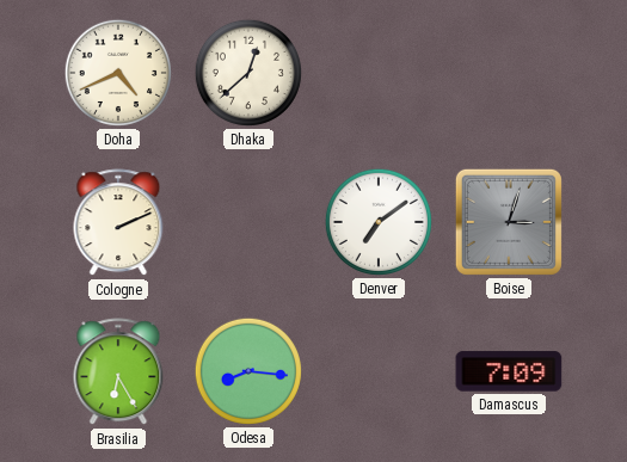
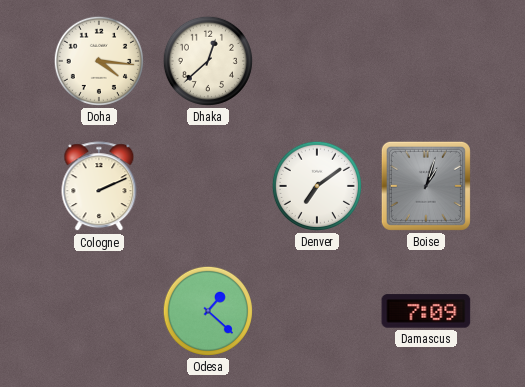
Doha: 4:41 -> 4:16
Boise: 3:03 -> 1:03
Brasilia: 6:25 -> none
Odesa: 8:16 -> 1:22
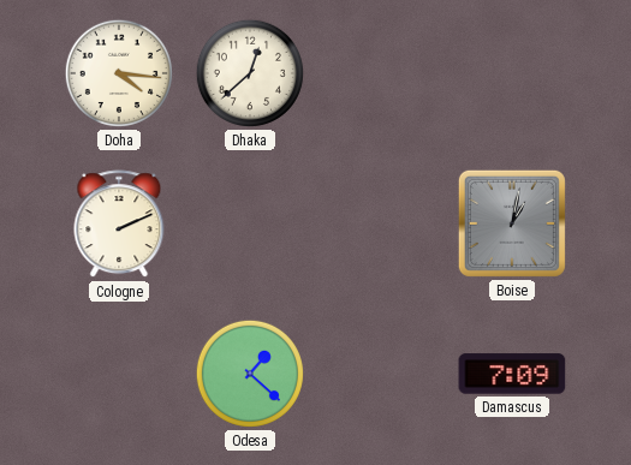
Denver: 7:09 -> none
Boise: 1:03 -> 1:02
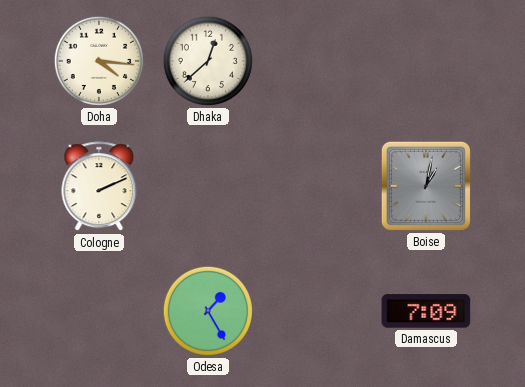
Odesa: 1:22 -> 1:25
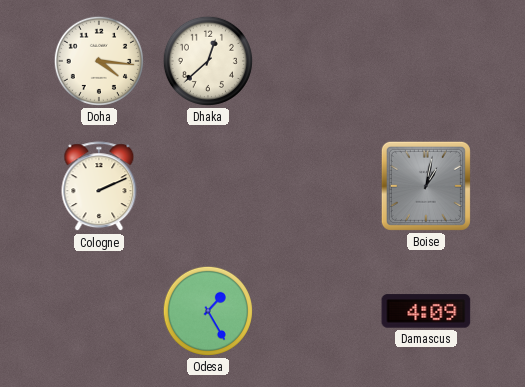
Damascus: 7:09 -> 4:09
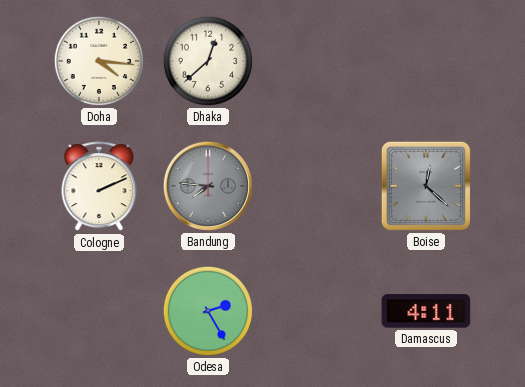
Bandung: none -> 7:46
Boise: 1:02 -> 12:22
Odesa: 1:25 -> 2:25
Damascus: 4:09 -> 4:11
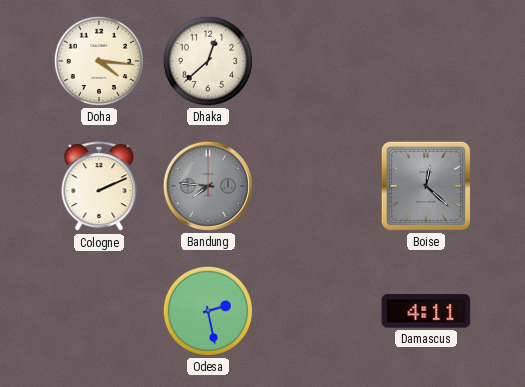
Odesa: 2:25 -> 2:28
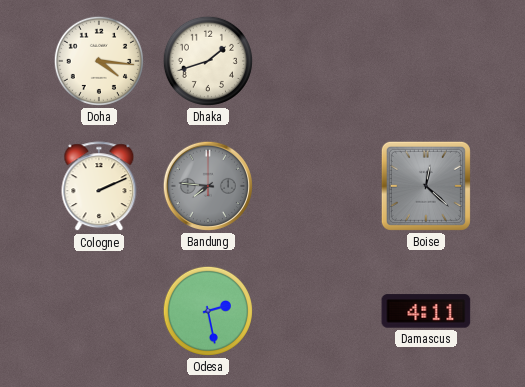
Dhaka: 12:38 -> 1:42
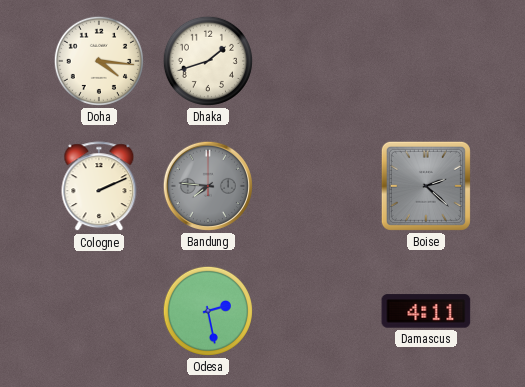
Boise: 12:22 -> 2:22
